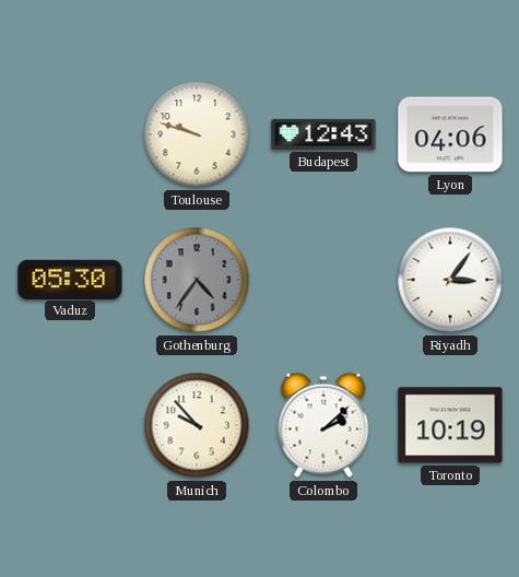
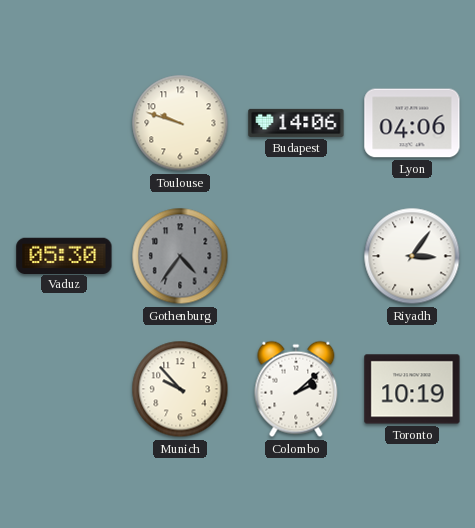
Budapest: 12:43 -> 14:06
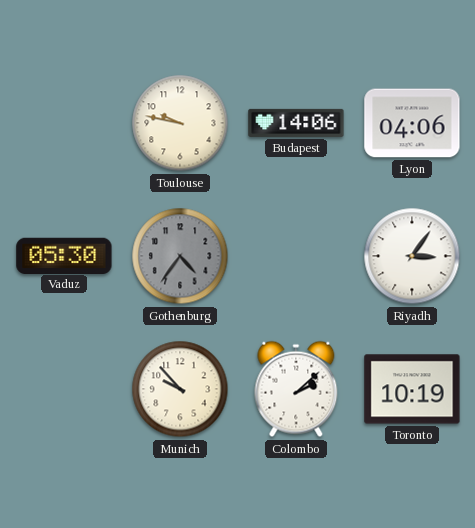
Toulouse: 9:48 -> 9:47
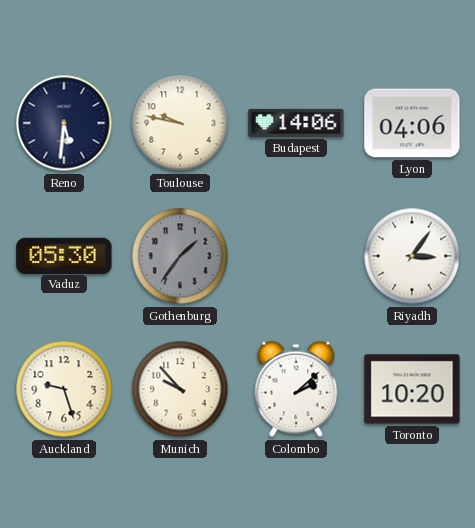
Reno: none -> 5:31
Gothenburg: 4:36 -> 1:36
Auckland: none -> 9:27
Toronto: 10:19 -> 10:20
